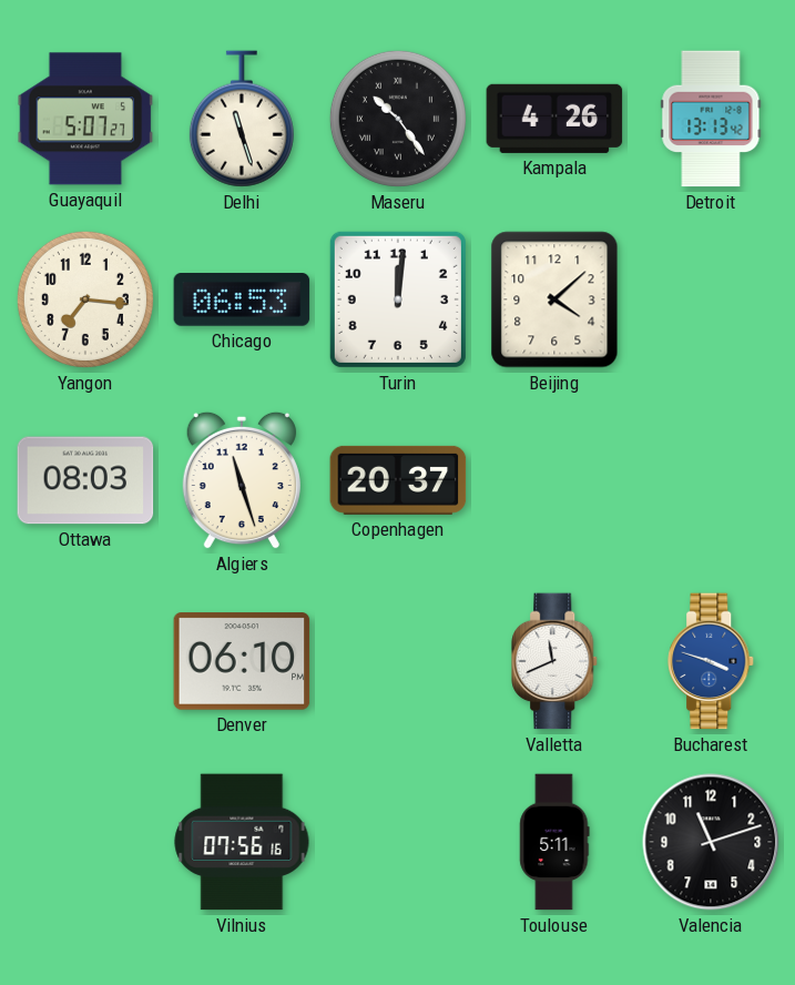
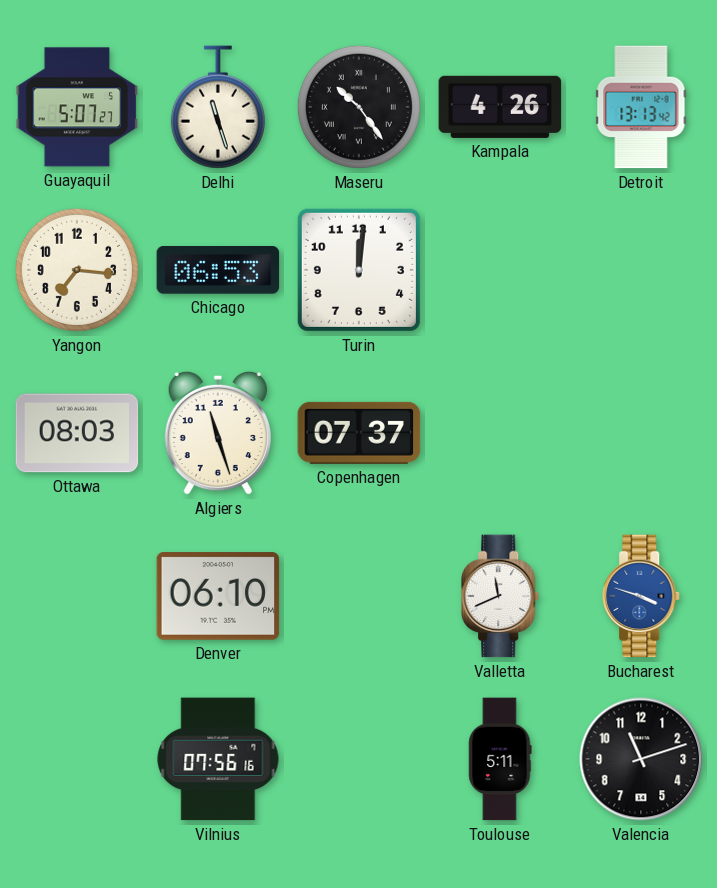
Beijing: 4:08 -> none
Copenhagen: 20:37 -> 07:37
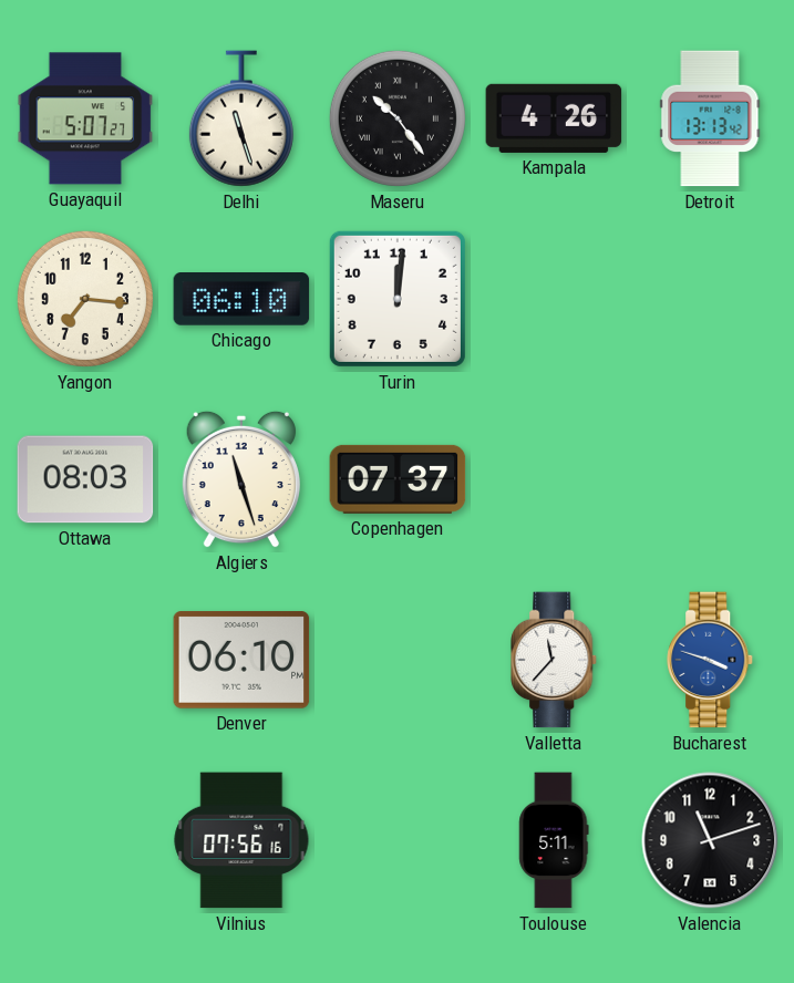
Chicago: 06:53 -> 06:10
Valletta: 11:41 -> 11:37
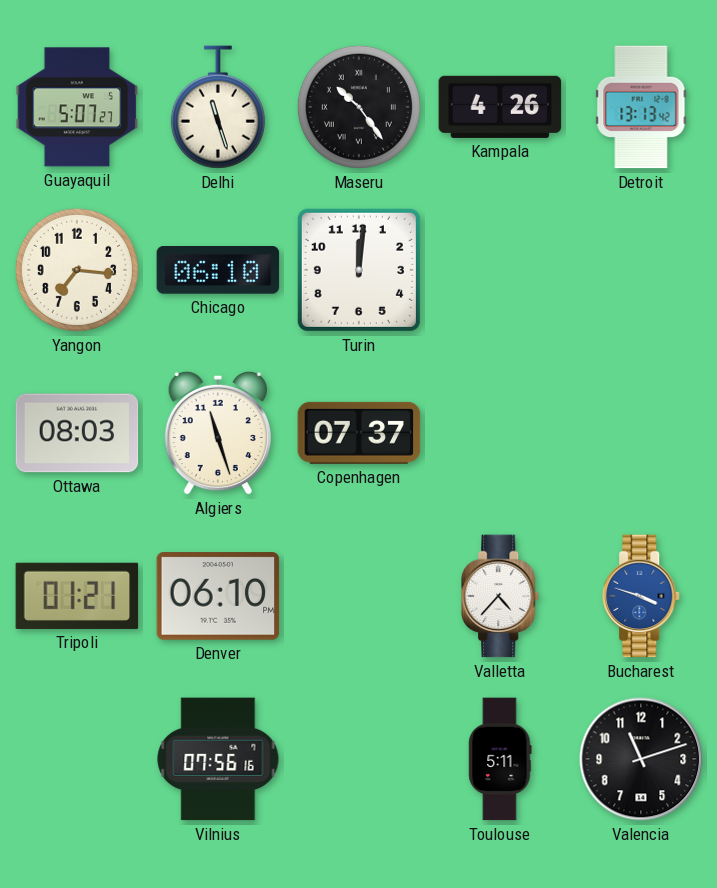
Tripoli: none -> 01:21
Valletta: 11:37 -> 4:37
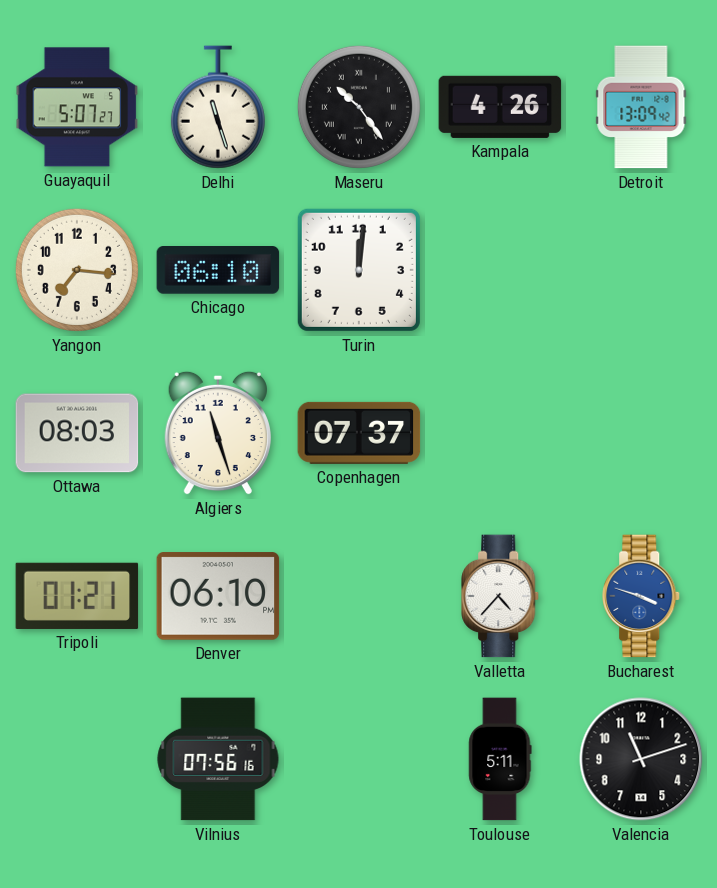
Detroit: 13:13 -> 13:09
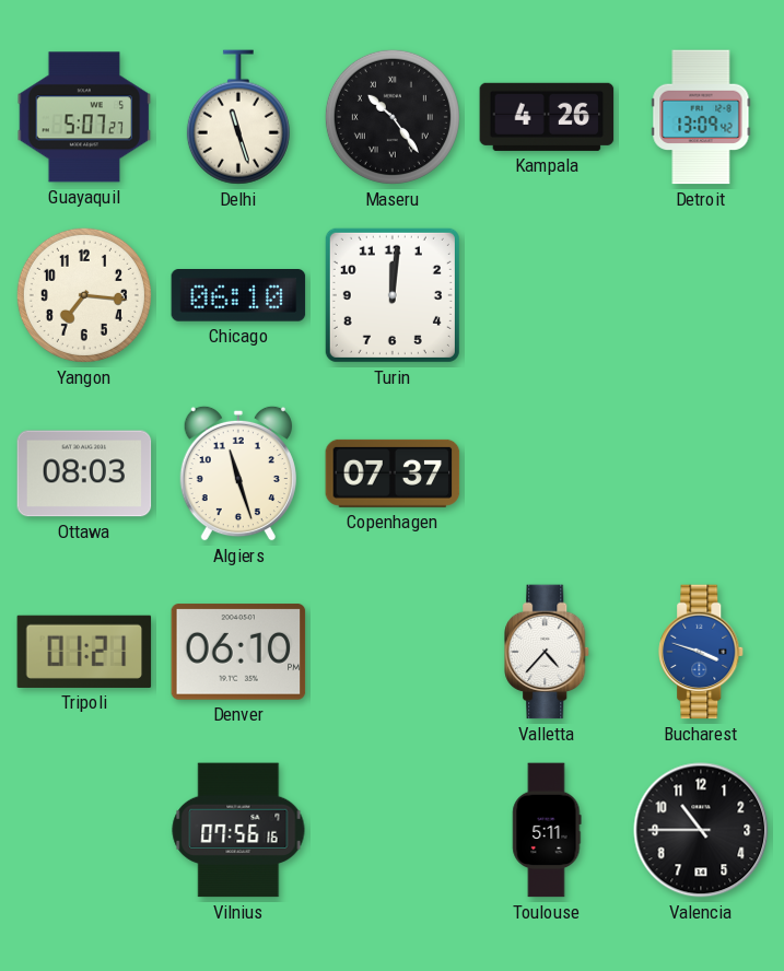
Valencia: 11:12 -> 10:45
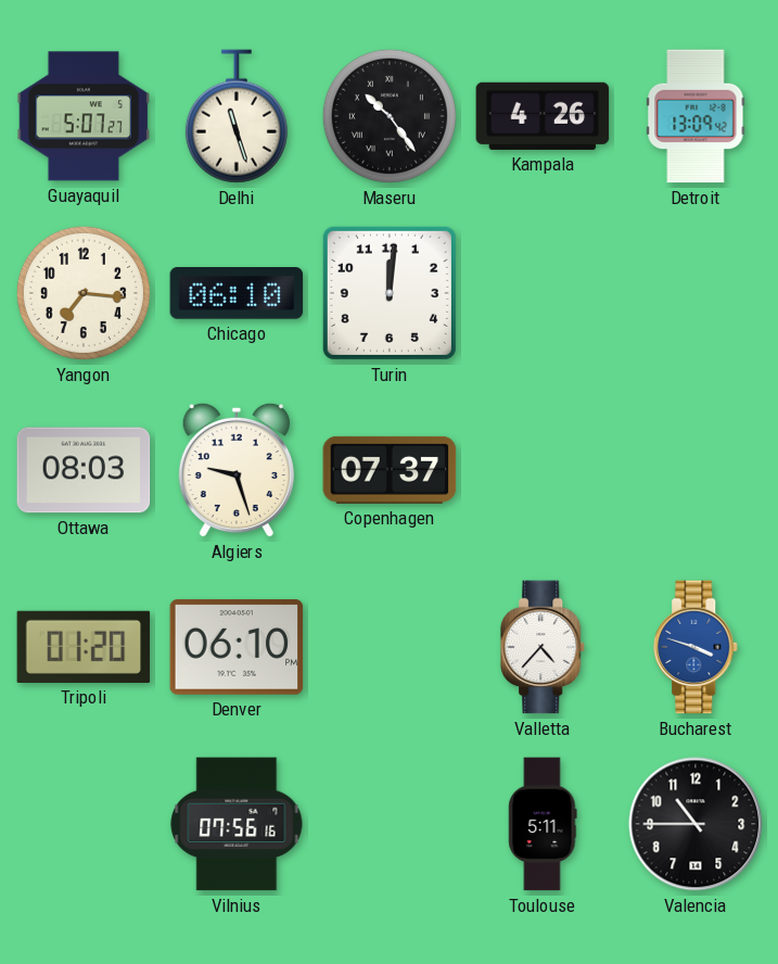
Algiers: 11:27 -> 9:27
Tripoli: 01:21 -> 01:20
